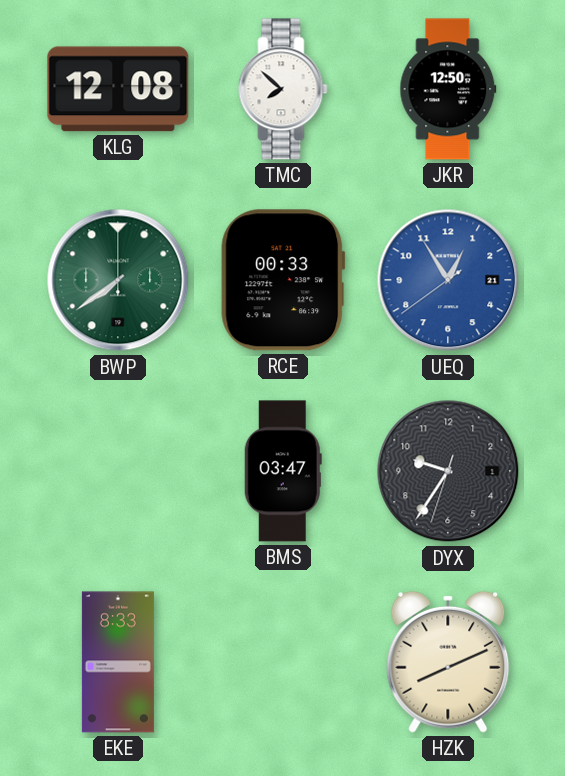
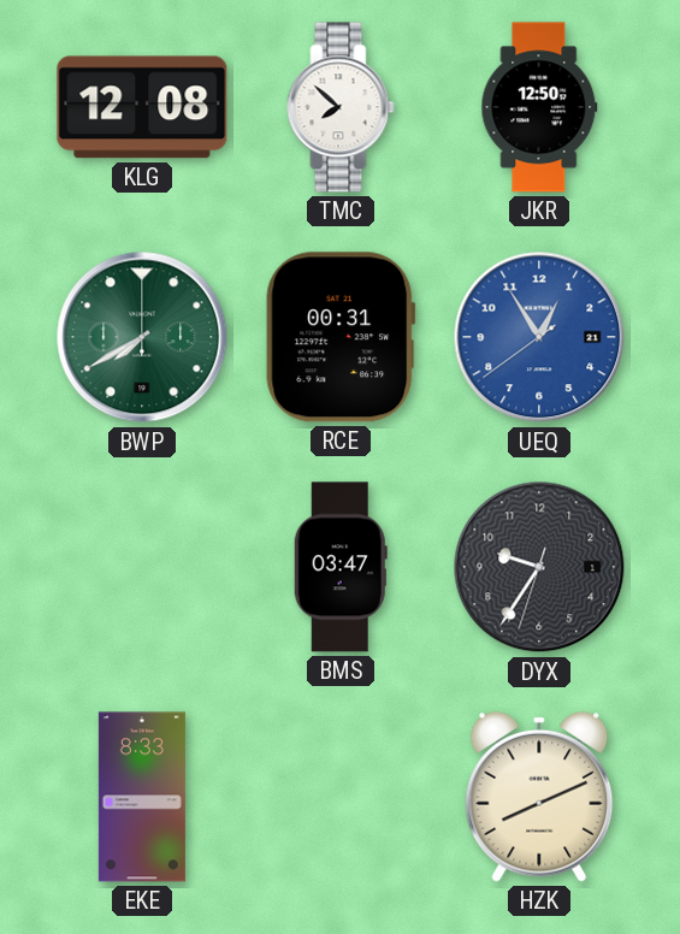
BWP: 7:39 -> 7:40
RCE: 00:33 -> 00:31
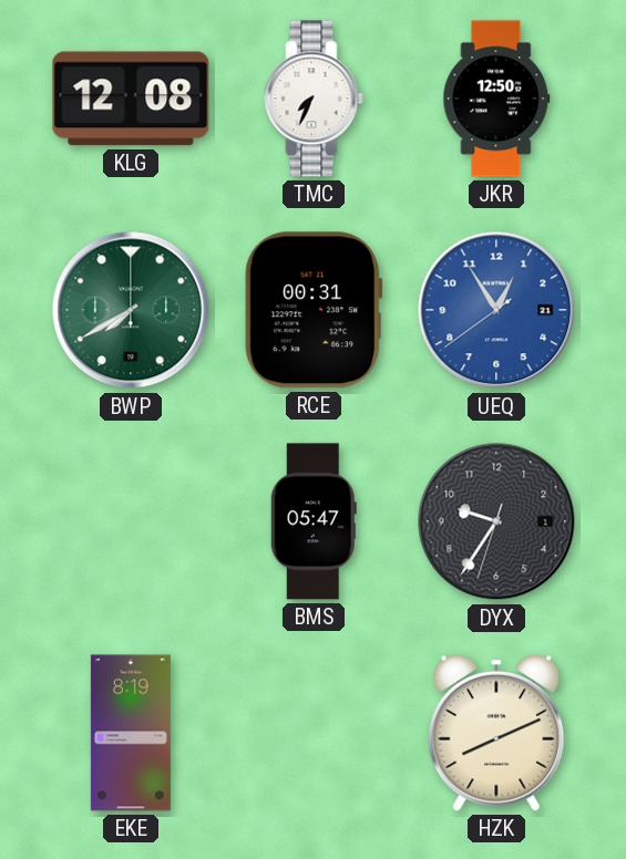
TMC: 7:52 -> 7:34
BMS: 03:47 -> 05:47
EKE: 8:33 -> 8:19
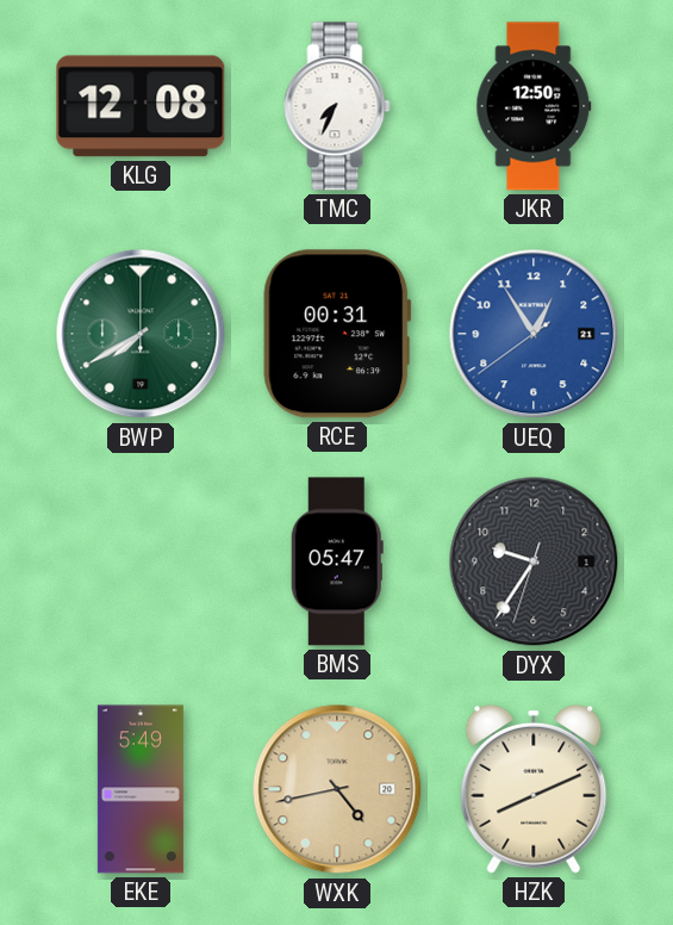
EKE: 8:19 -> 5:49
WXK: none -> 4:43
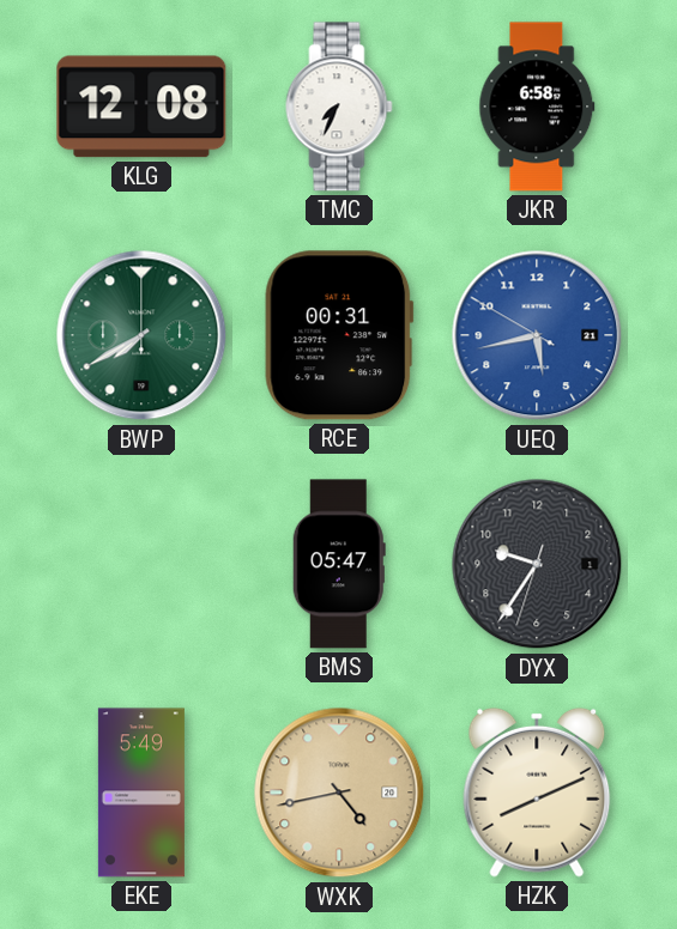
JKR: 12:50 -> 6:58
UEQ: 12:54 -> 5:42
